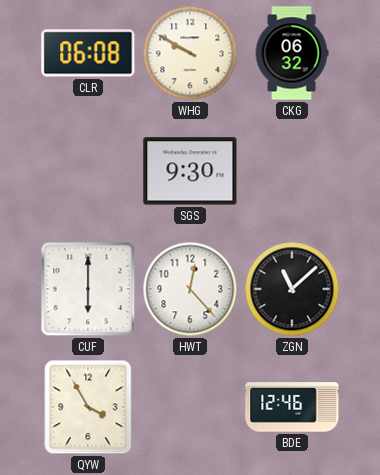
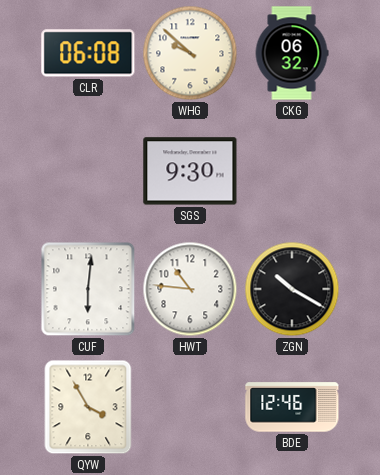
WHG: 9:50 -> 9:52
CUF: 6:00 -> 6:01
HWT: 12:23 -> 10:46
ZGN: 11:08 -> 10:20
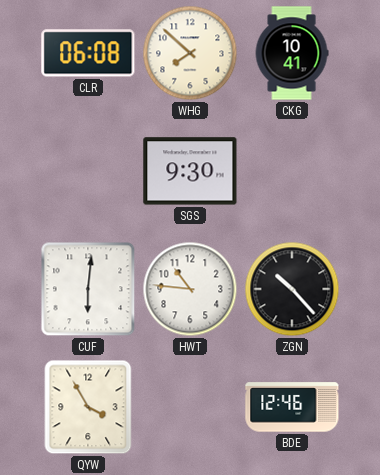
WHG: 9:52 -> 7:52
CKG: 06:32 -> 10:41
ZGN: 10:20 -> 10:23
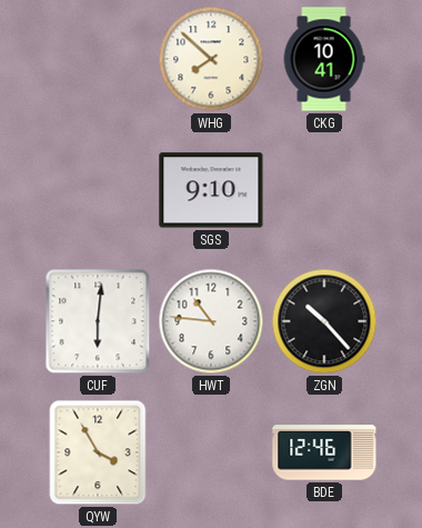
CLR: 06:08 -> none
SGS: 9:30 -> 9:10
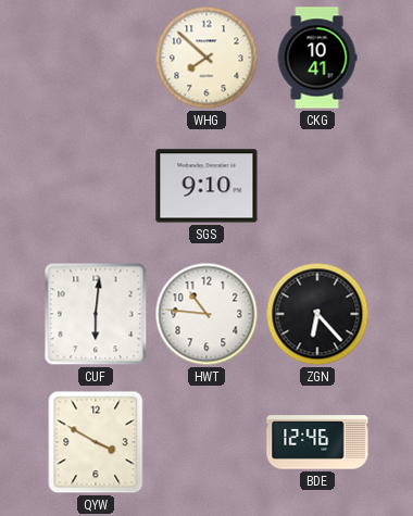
ZGN: 10:23 -> 6:23
QYW: 3:55 -> 3:50
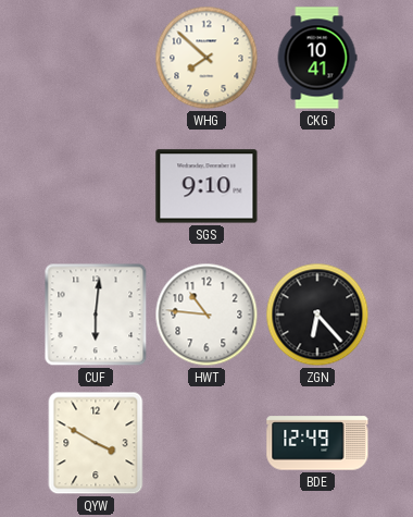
BDE: 12:46 -> 12:49
